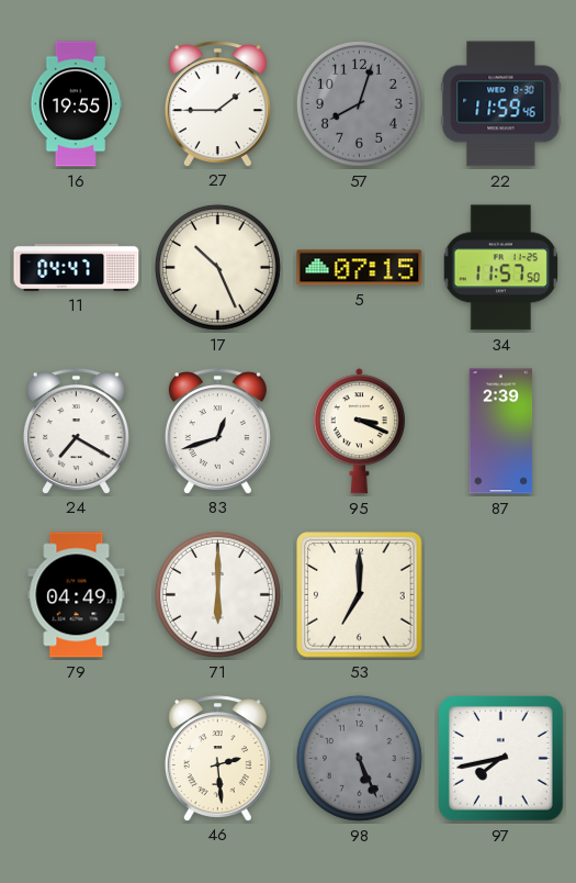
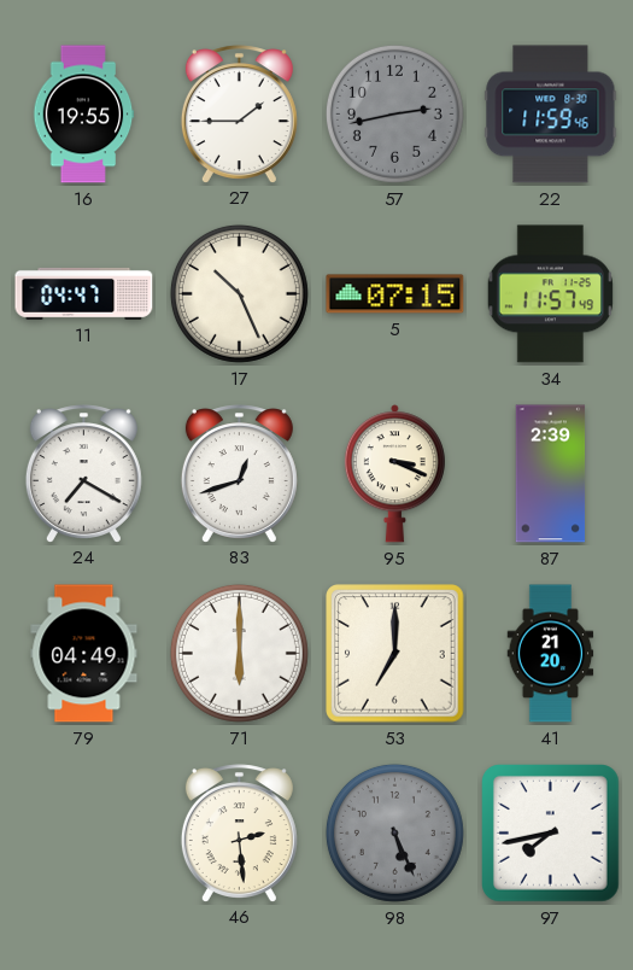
57: 8:03 -> 2:43
34: 11:57:50 -> 11:57:49
41: none -> 21:20
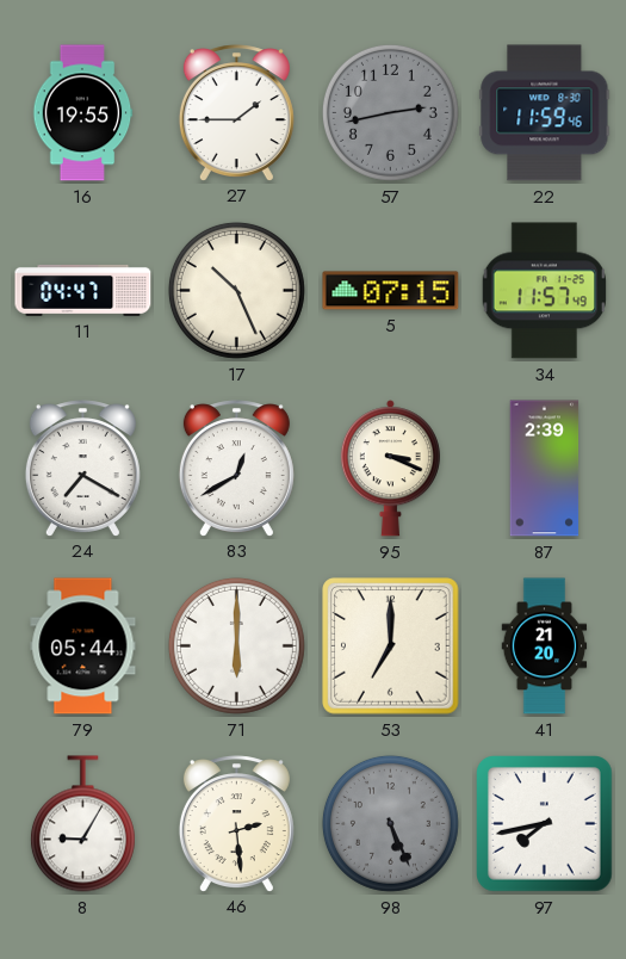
83: 12:42 -> 12:40
79: 04:49 -> 05:44
8: none -> 9:05
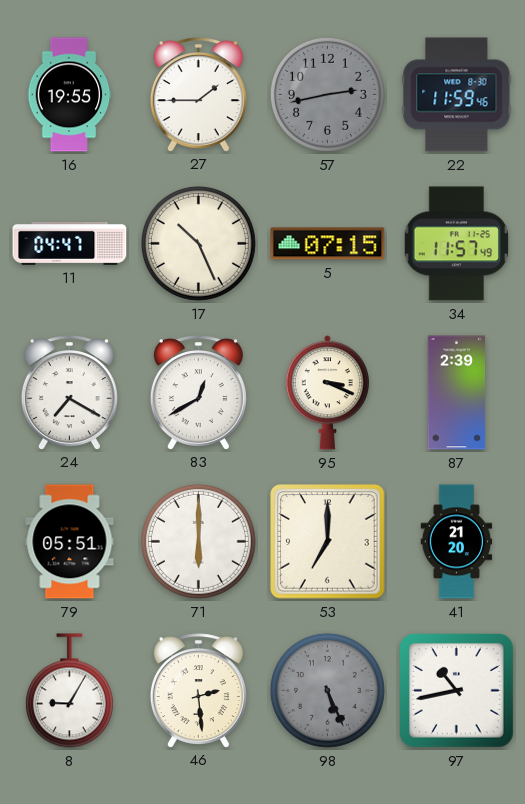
79: 05:44 -> 05:51
97: 7:43 -> 10:43
